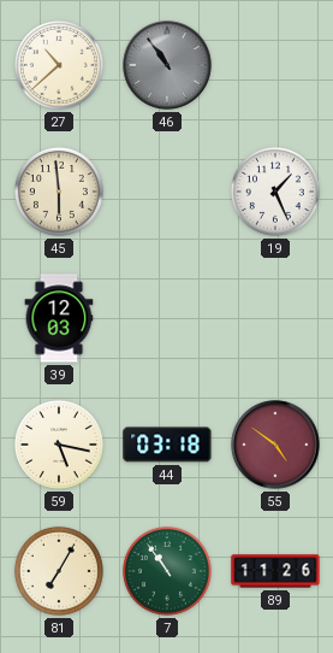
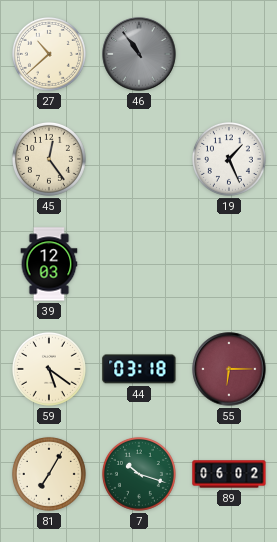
45: 5:59 -> 12:24
59: 5:17 -> 5:21
55: 4:51 -> 6:15
7: 10:54 -> 10:18
89: 11:26 -> 06:02
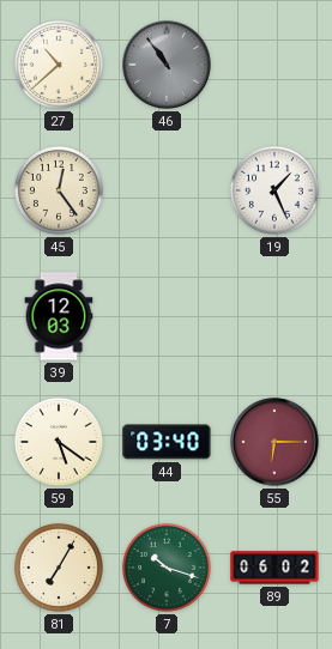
44: 03:18 -> 03:40
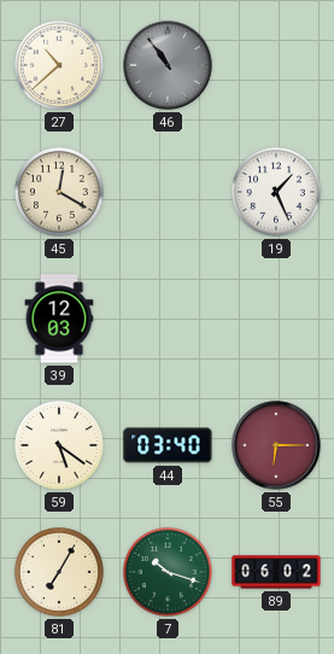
45: 12:24 -> 12:20
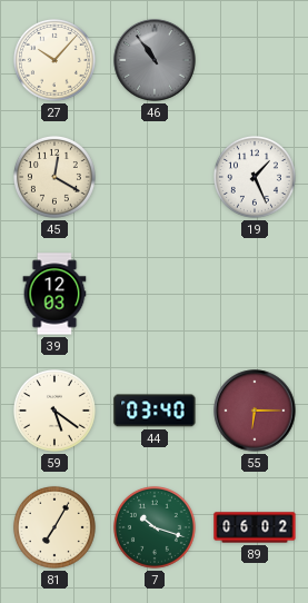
27: 10:38 -> 10:07
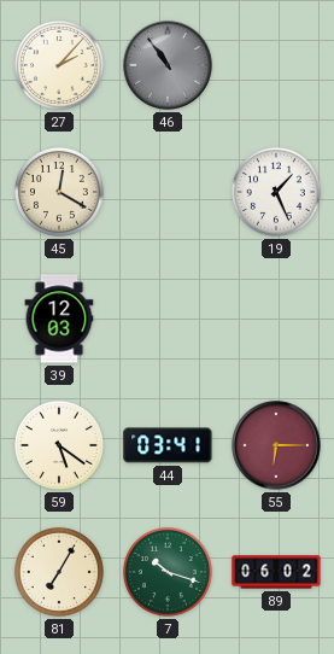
27: 10:07 -> 2:07
44: 03:40 -> 03:41
